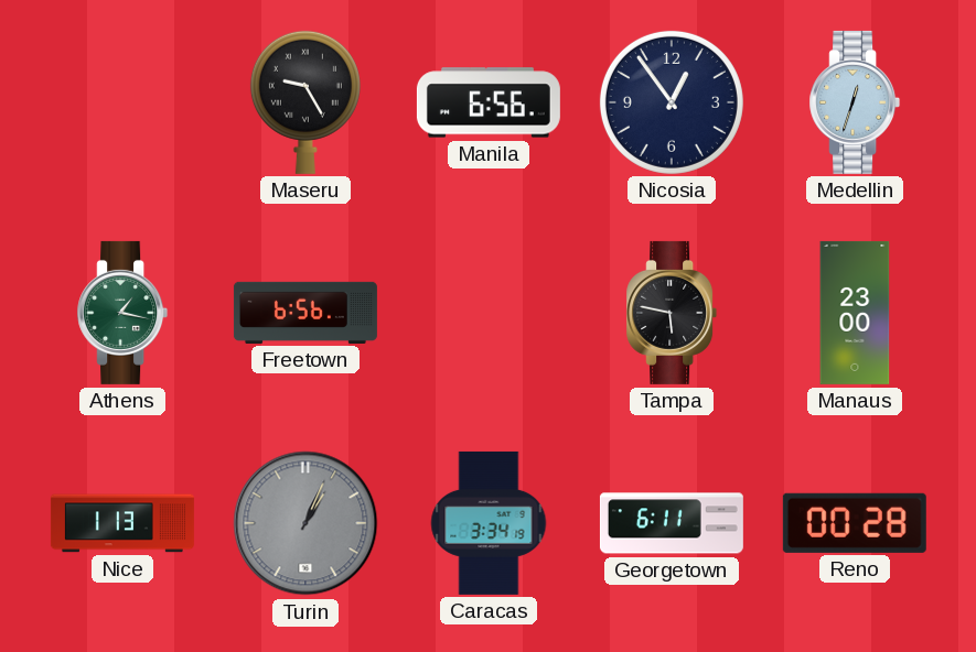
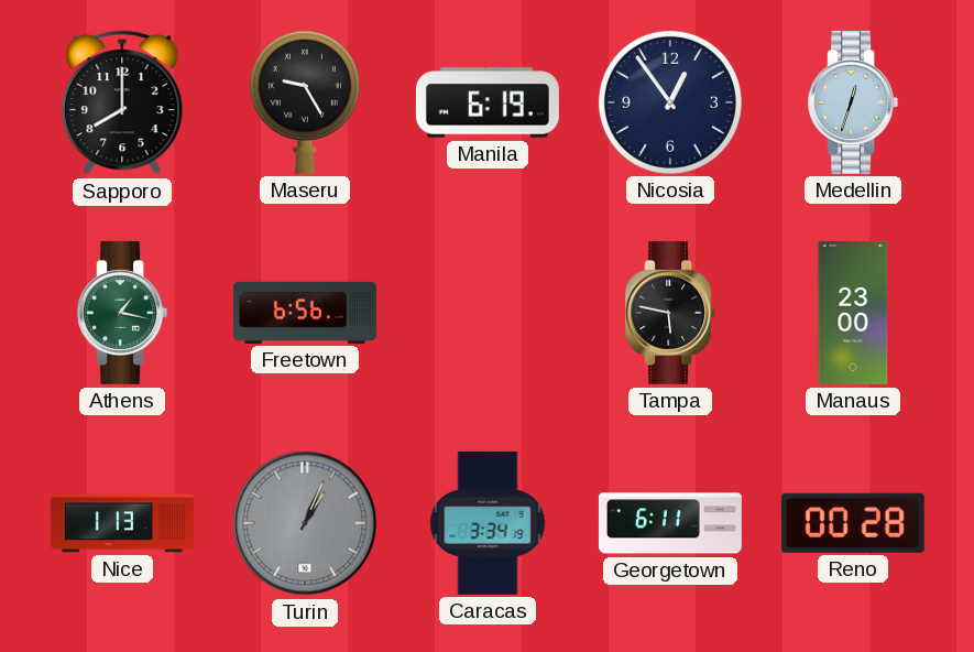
Sapporo: none -> 8:00
Manila: 6:56 -> 6:19
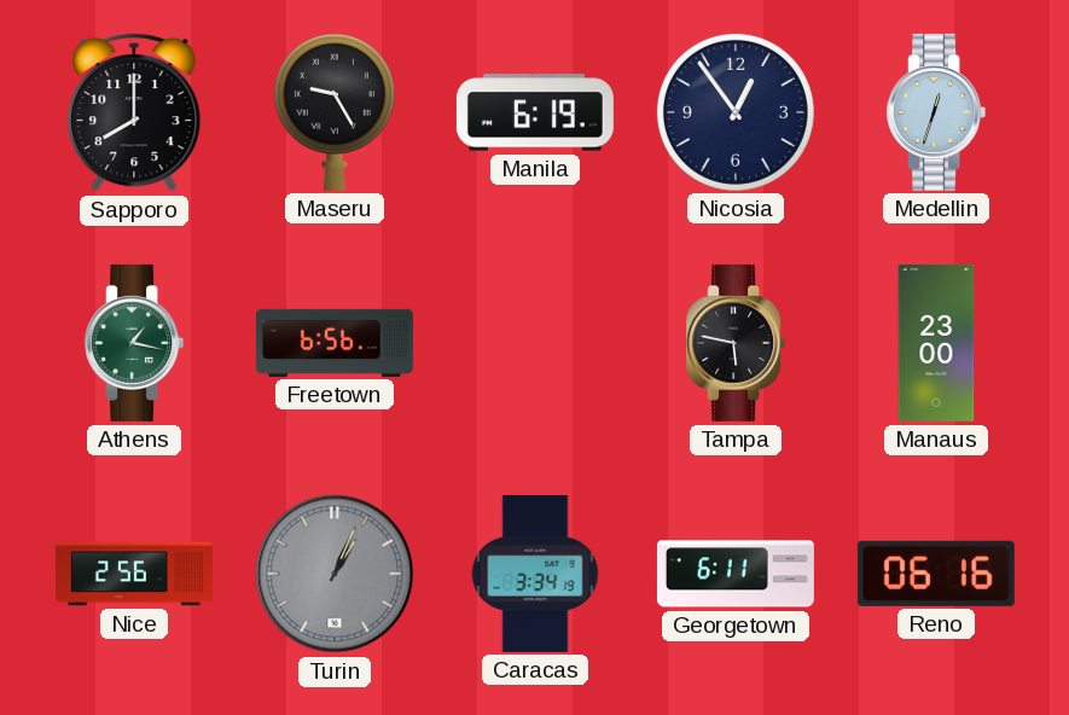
Nice: 1:13 -> 2:56
Reno: 00:28 -> 06:16
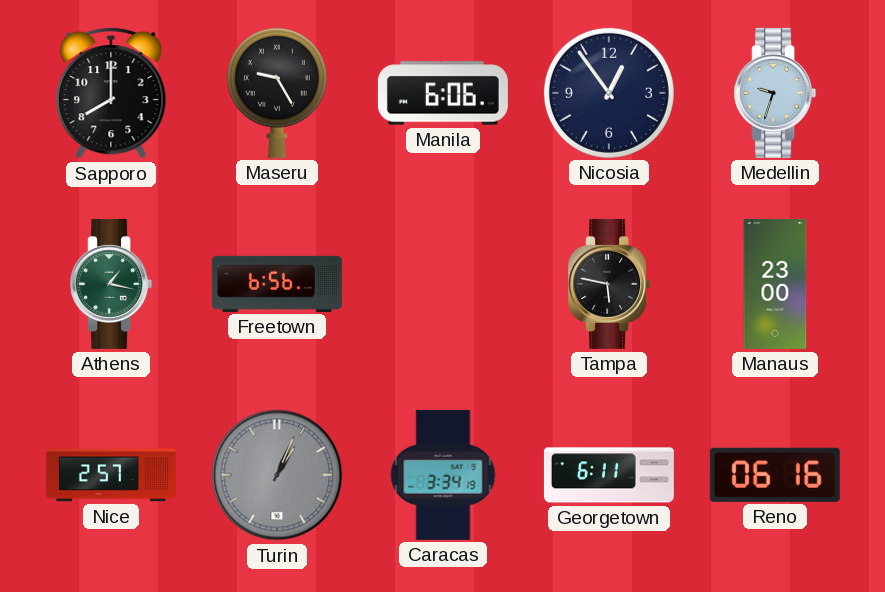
Manila: 6:19 -> 6:06
Medellin: 12:33 -> 9:33
Nice: 2:56 -> 2:57
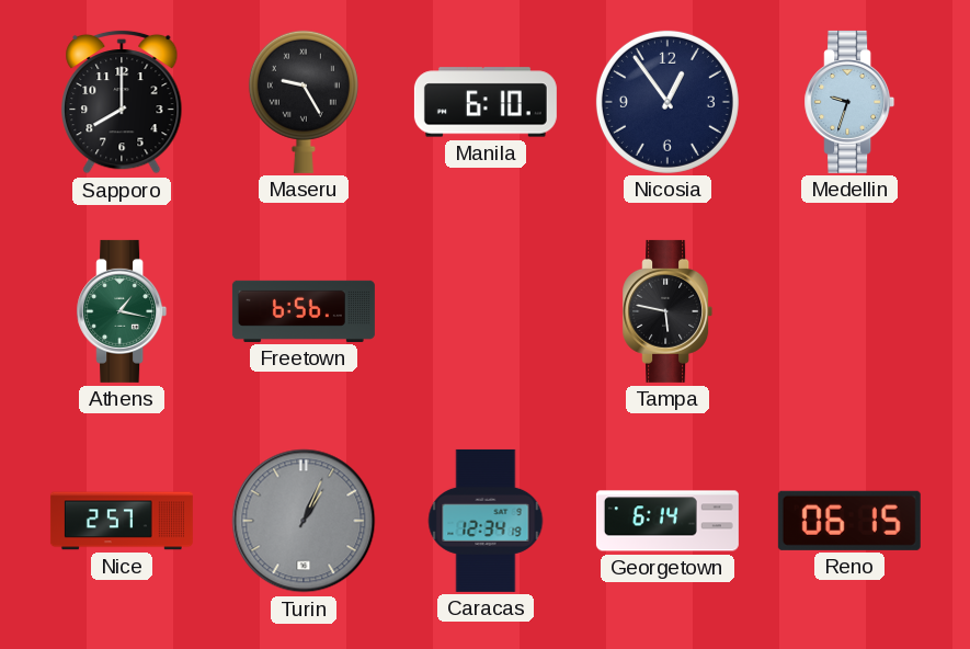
Manila: 6:06 -> 6:10
Manaus: 23:00 -> none
Caracas: 3:34 -> 12:34
Georgetown: 6:11 -> 6:14
Reno: 06:16 -> 06:15
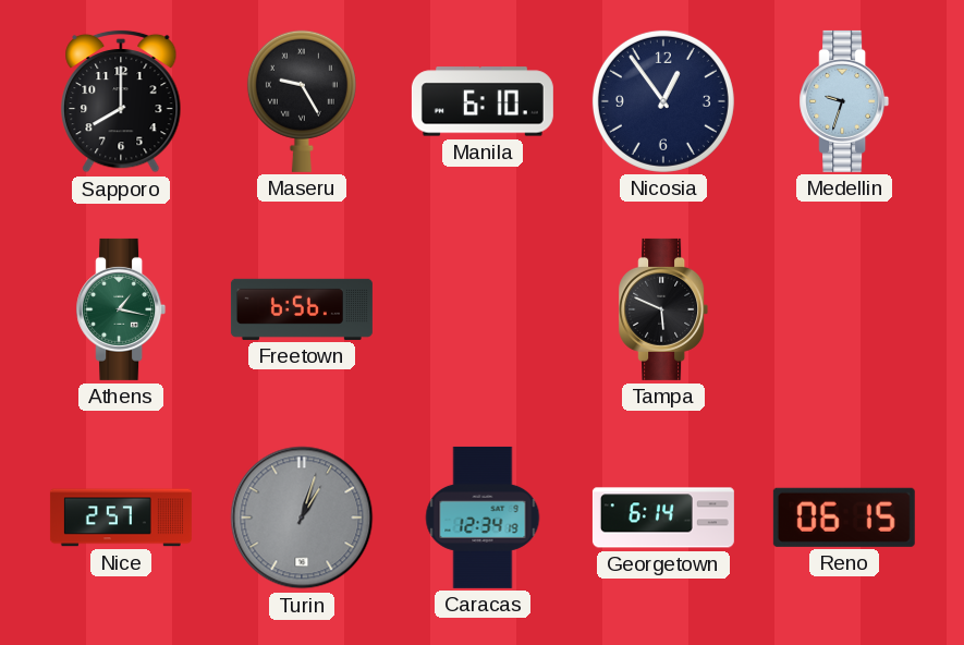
Tampa: 5:47 -> 5:49
Turin: 1:04 -> 1:03
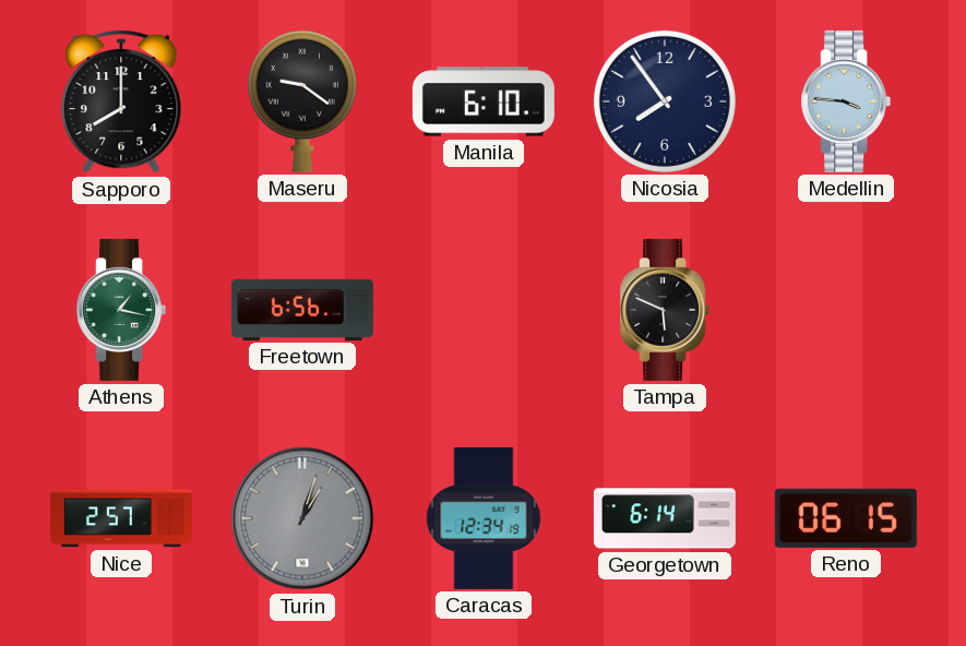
Maseru: 9:25 -> 9:21
Nicosia: 12:54 -> 7:54
Medellin: 9:33 -> 3:46
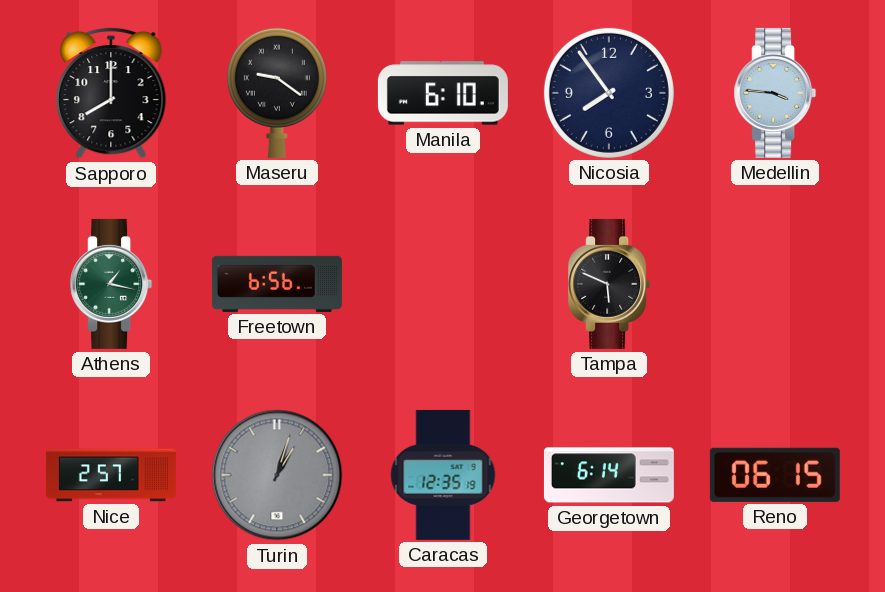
Caracas: 12:34 -> 12:35
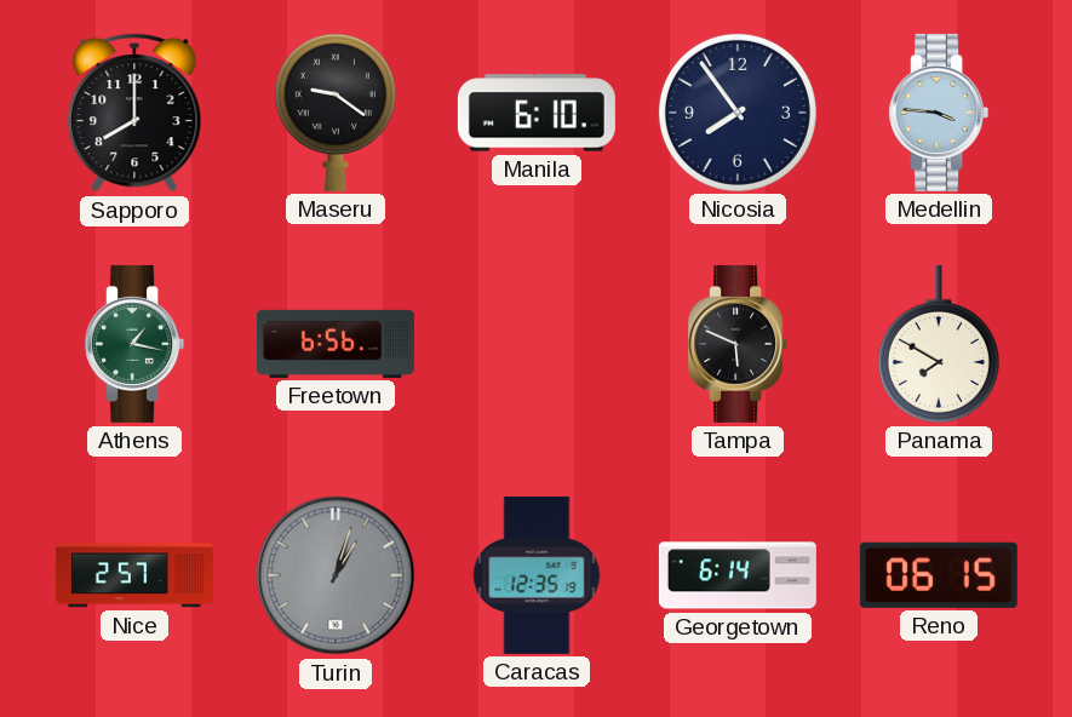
Panama: none -> 7:50
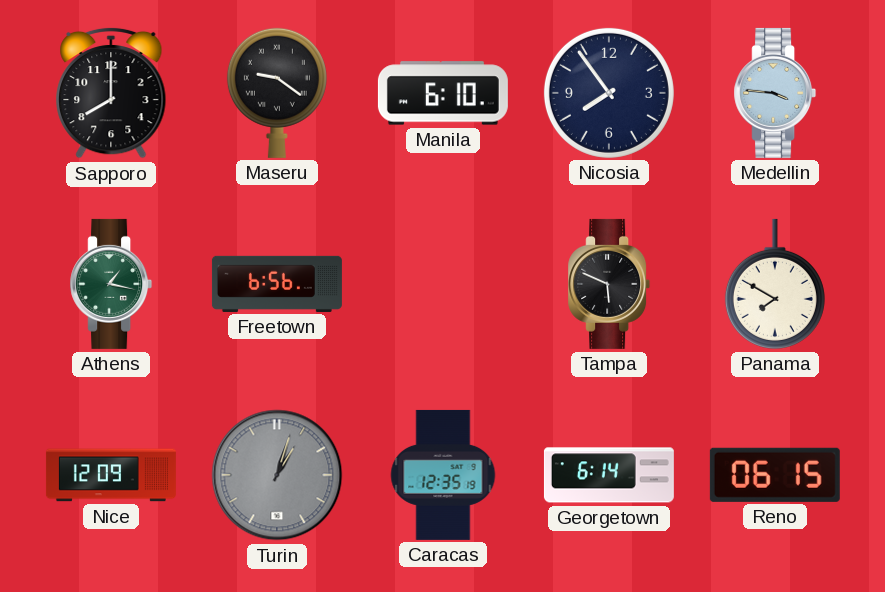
Nice: 2:57 -> 12:09
